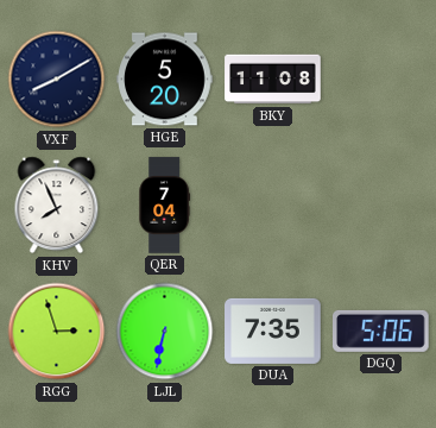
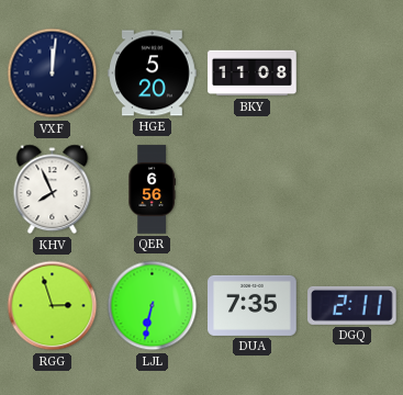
VXF: 8:10 -> 12:01
QER: 7:04 -> 6:56
DGQ: 5:06 -> 2:11
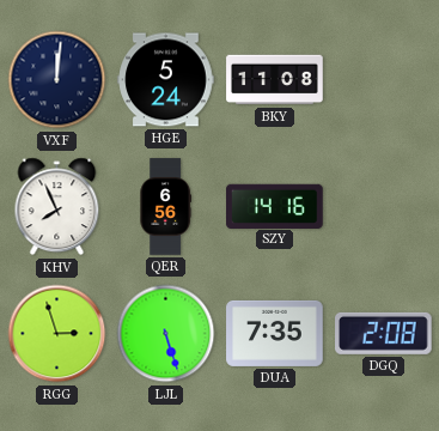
HGE: 5:20 -> 5:24
SZY: none -> 14:16
LJL: 6:32 -> 5:27
DGQ: 2:11 -> 2:08
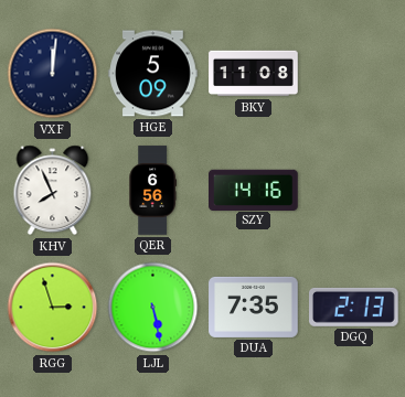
HGE: 5:24 -> 5:09
LJL: 5:27 -> 5:28
DGQ: 2:08 -> 2:13
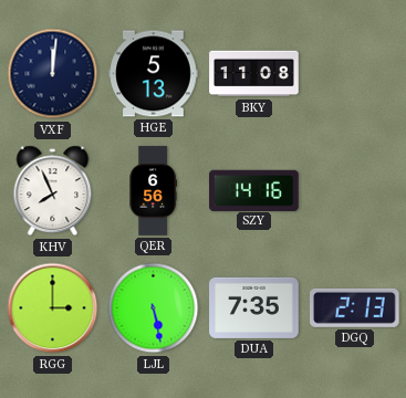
HGE: 5:09 -> 5:13
RGG: 2:57 -> 3:00
